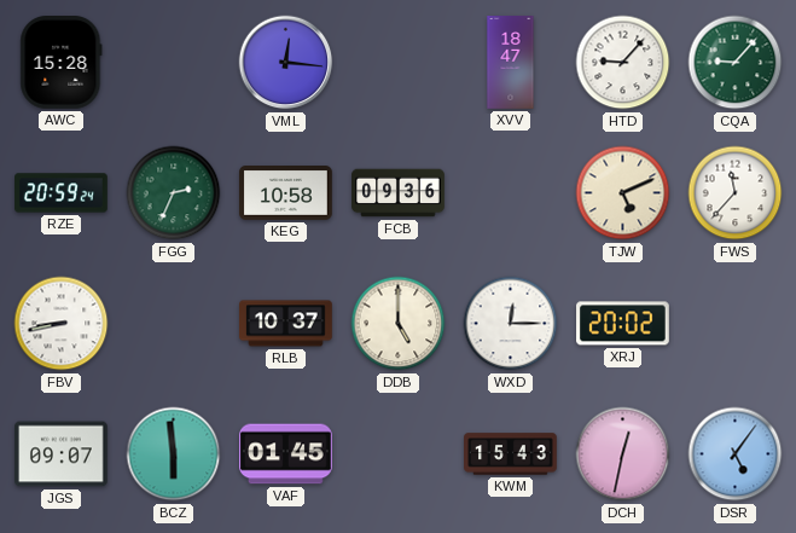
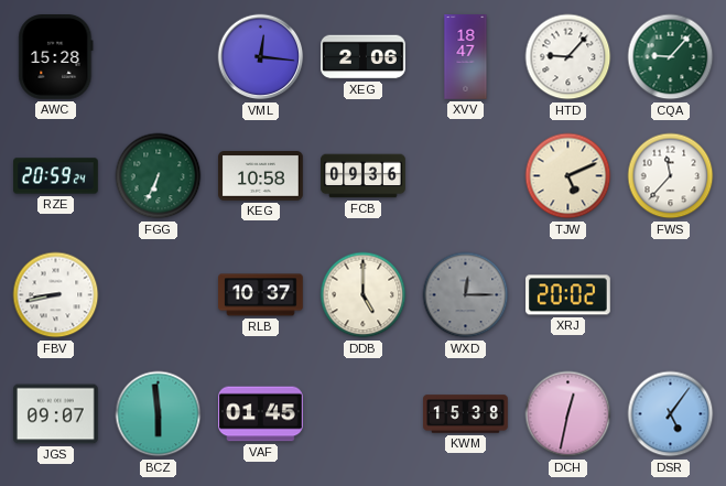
XEG: none -> 2:06
FGG: 2:34 -> 6:34
WXD dial: white -> grey
KWM: 15:43 -> 15:38
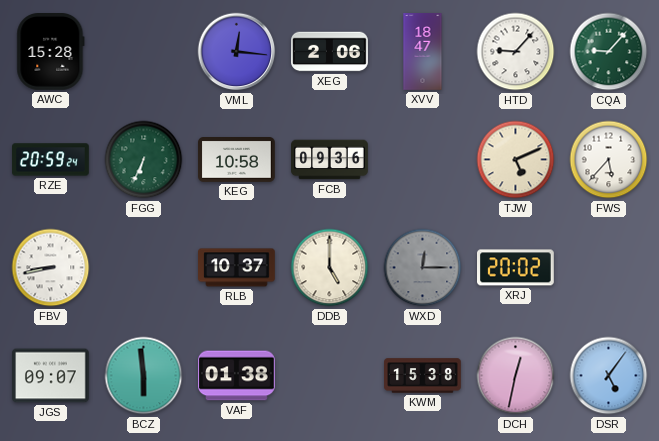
FWS: 11:37 -> 5:37
VAF: 01:45 -> 01:38
